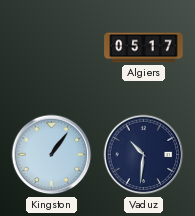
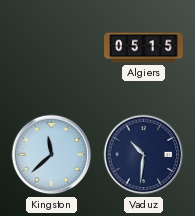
Algiers: 05:17 -> 05:15
Kingston: 1:06 -> 11:38
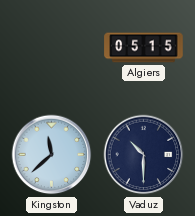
Vaduz: 10:31 -> 10:30
